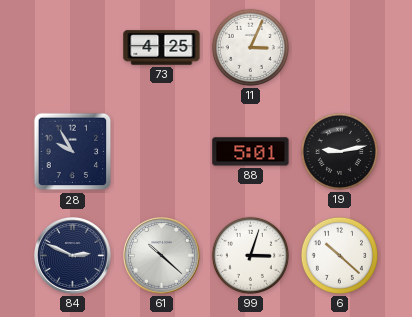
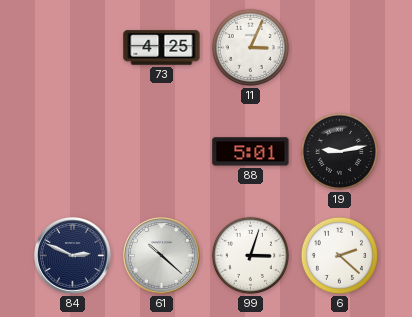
28: 9:55 -> none
6: 10:22 -> 2:22
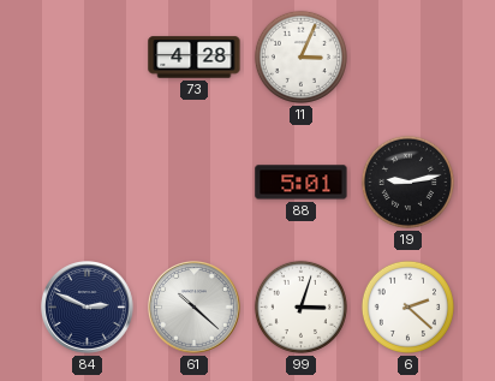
73: 4:25 -> 4:28
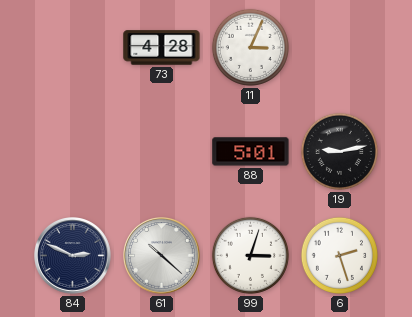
6: 2:22 -> 2:27
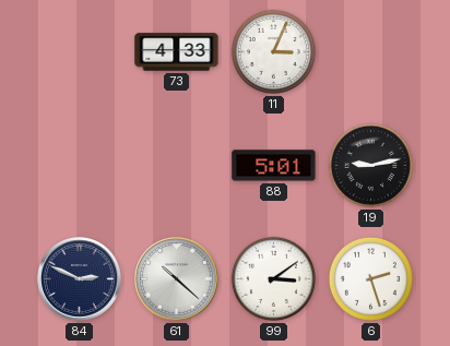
73: 4:28 -> 4:33
99: 3:03 -> 3:09
